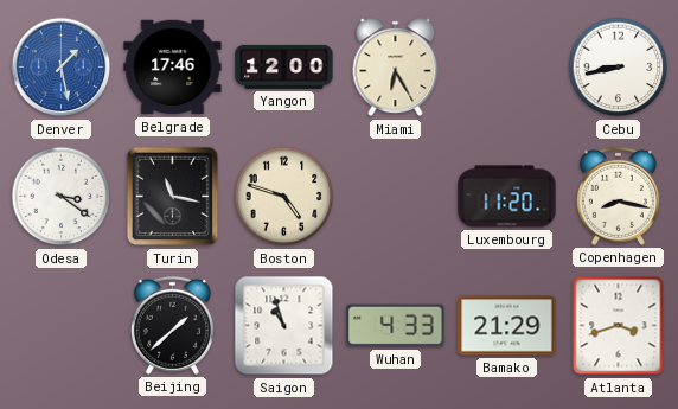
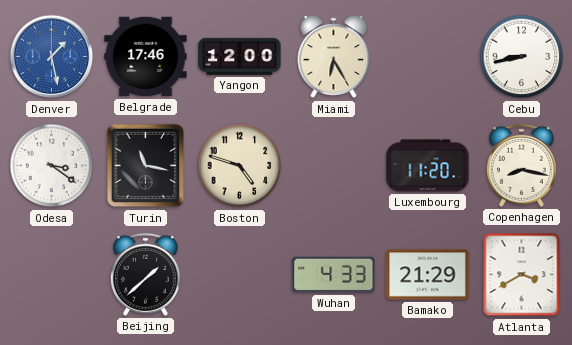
Saigon: 10:57 -> none
Atlanta: 3:42 -> 3:40
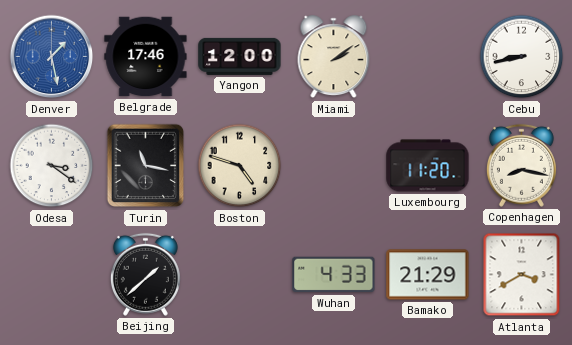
Miami: 6:25 -> 2:09
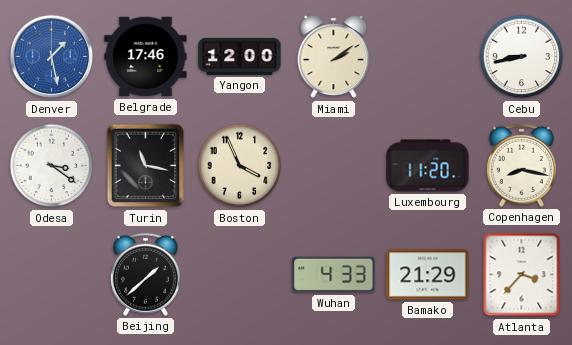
Boston: 4:48 -> 3:56
Atlanta: 3:40 -> 3:37
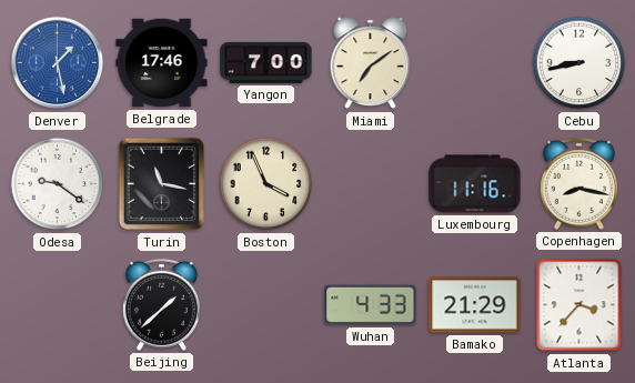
Yangon: 12:00 -> 7:00
Miami: 2:09 -> 7:09
Odesa: 3:21 -> 9:21
Luxembourg: 11:20 -> 11:16
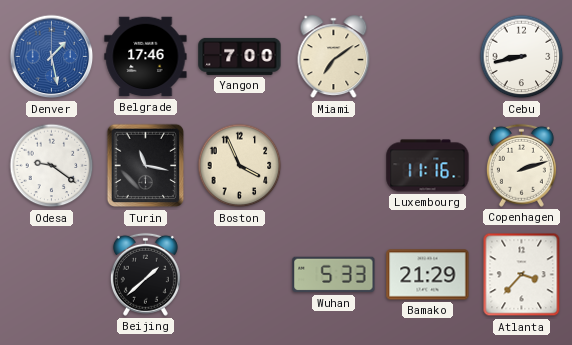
Copenhagen: 8:17 -> 2:12
Wuhan: 4:33 -> 5:33
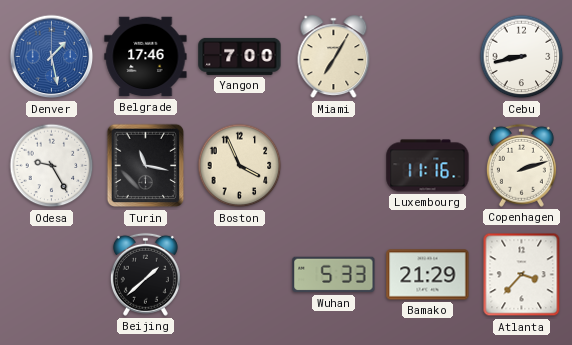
Miami: 7:09 -> 7:05
Odesa: 9:21 -> 9:25
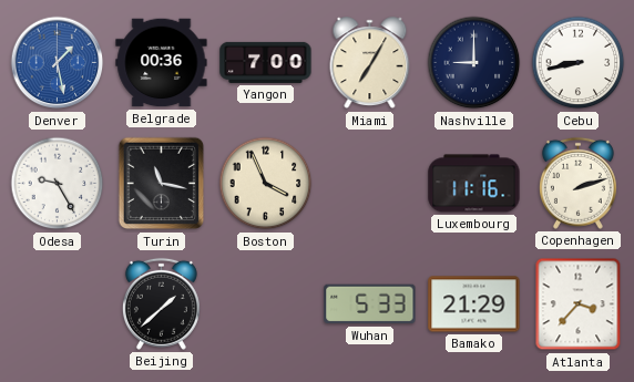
Belgrade: 17:46 -> 00:36
Nashville: none -> 9:00
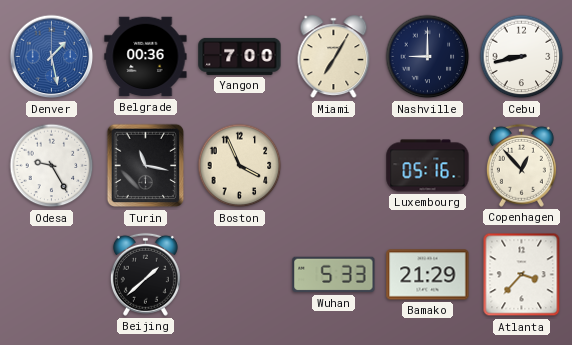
Luxembourg: 11:16 -> 05:16
Copenhagen: 2:12 -> 12:53
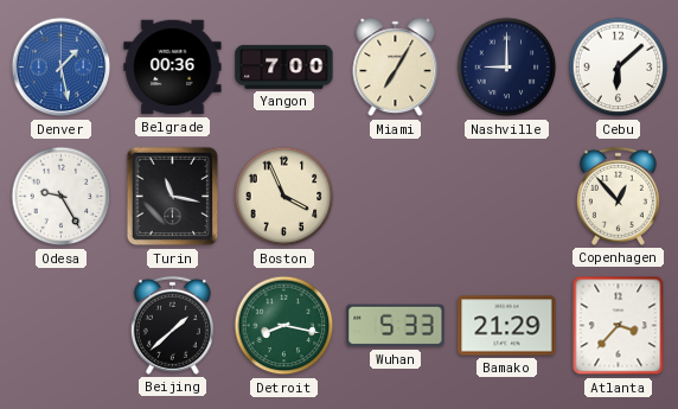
Cebu: 8:43 -> 6:08
Luxembourg: 05:16 -> none
Detroit: none -> 8:17
